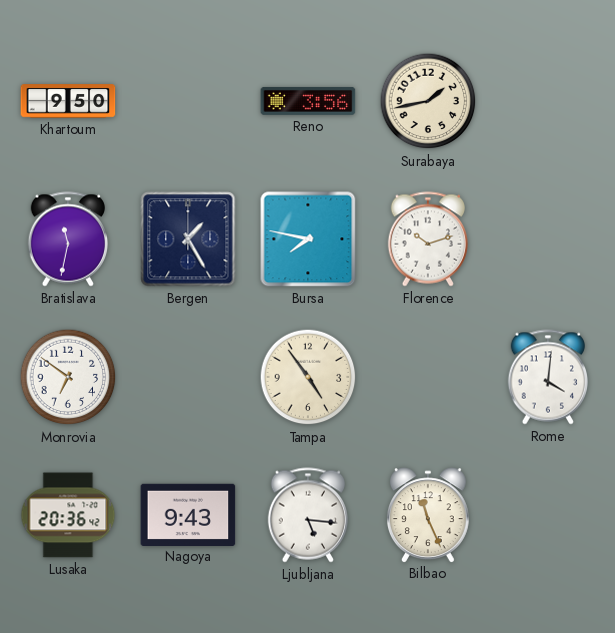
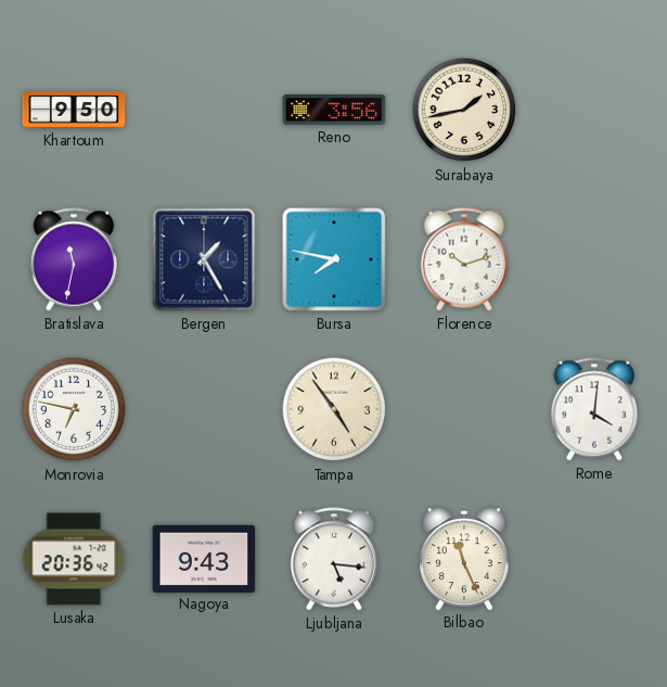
Monrovia: 6:51 -> 6:47
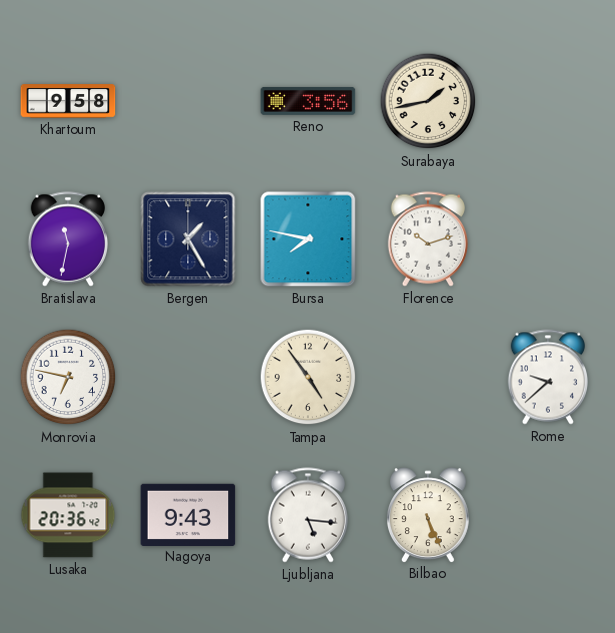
Khartoum: 9:50 -> 9:58
Rome: 4:01 -> 9:38
Bilbao: 11:26 -> 5:26
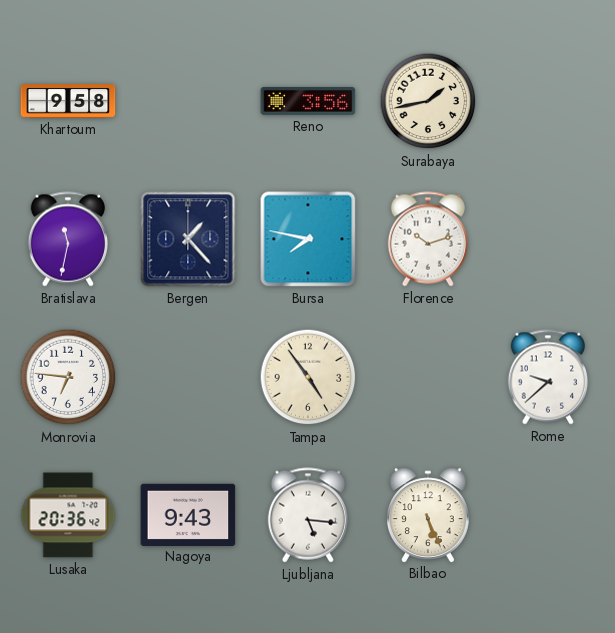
Bergen: 1:25 -> 1:23
Monrovia: 6:47 -> 6:46
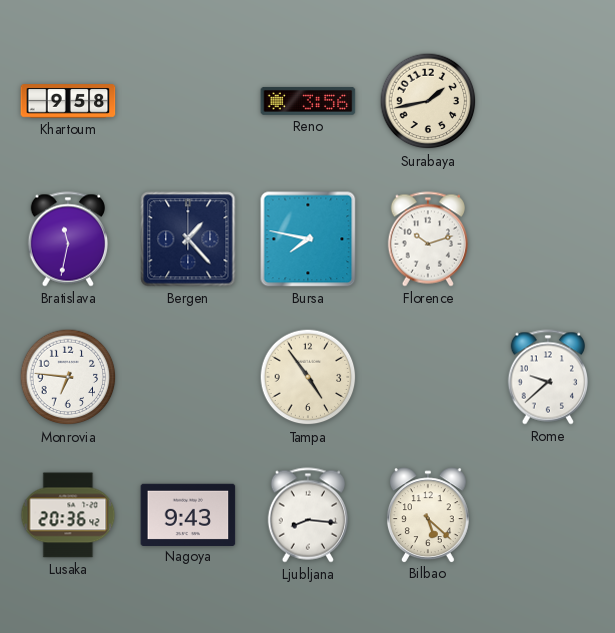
Ljubljana: 5:16 -> 8:16
Bilbao: 5:26 -> 5:22
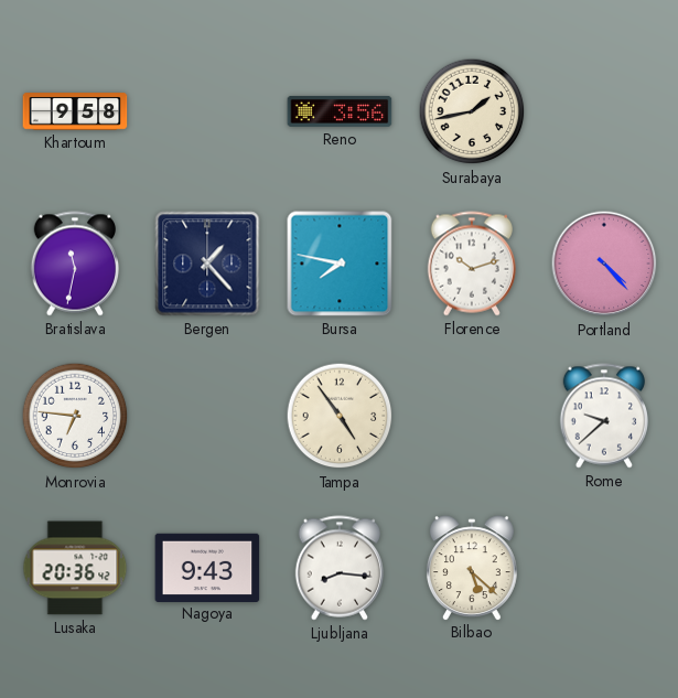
Portland: none -> 4:23
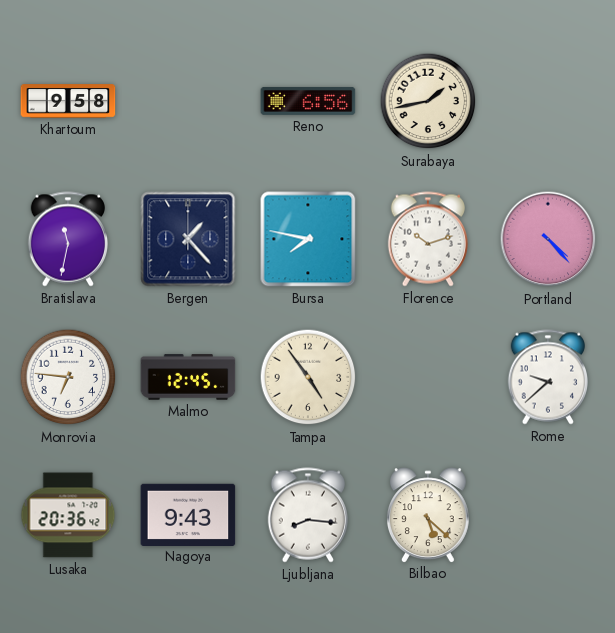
Reno: 3:56 -> 6:56
Malmo: none -> 12:45
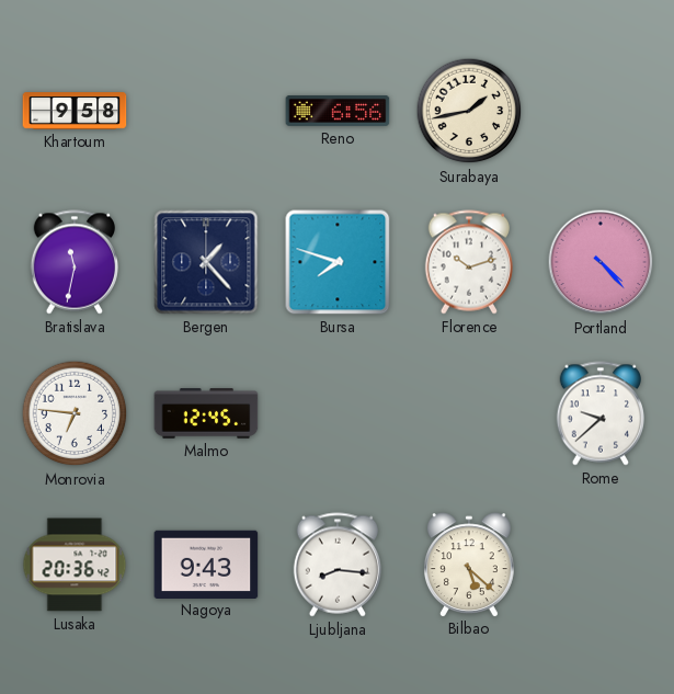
Bursa: 7:47 -> 7:48
Tampa: 4:54 -> none
